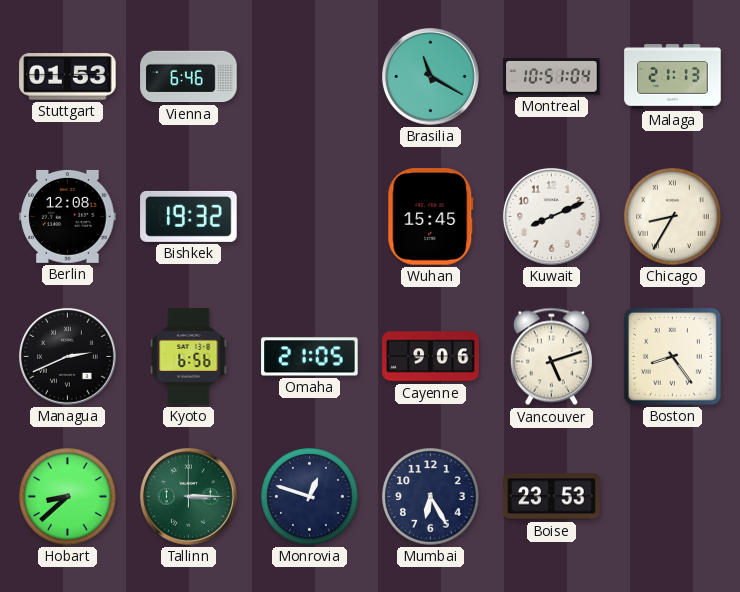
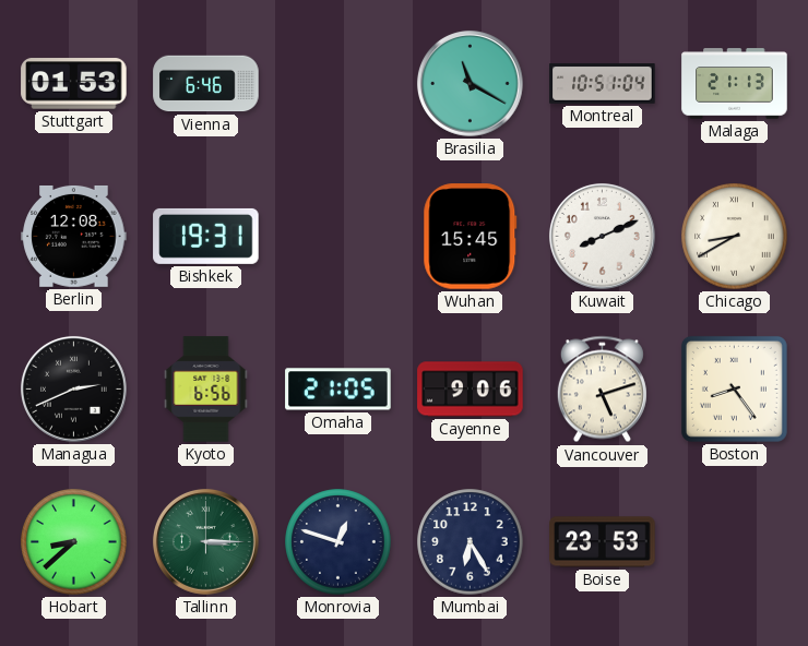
Bishkek: 19:32 -> 19:31
Chicago: 8:35 -> 8:40
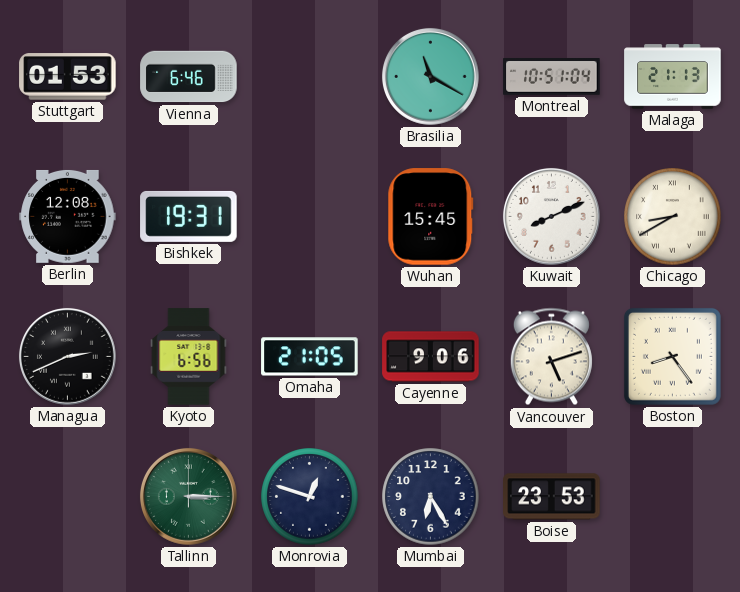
Hobart: 8:38 -> none
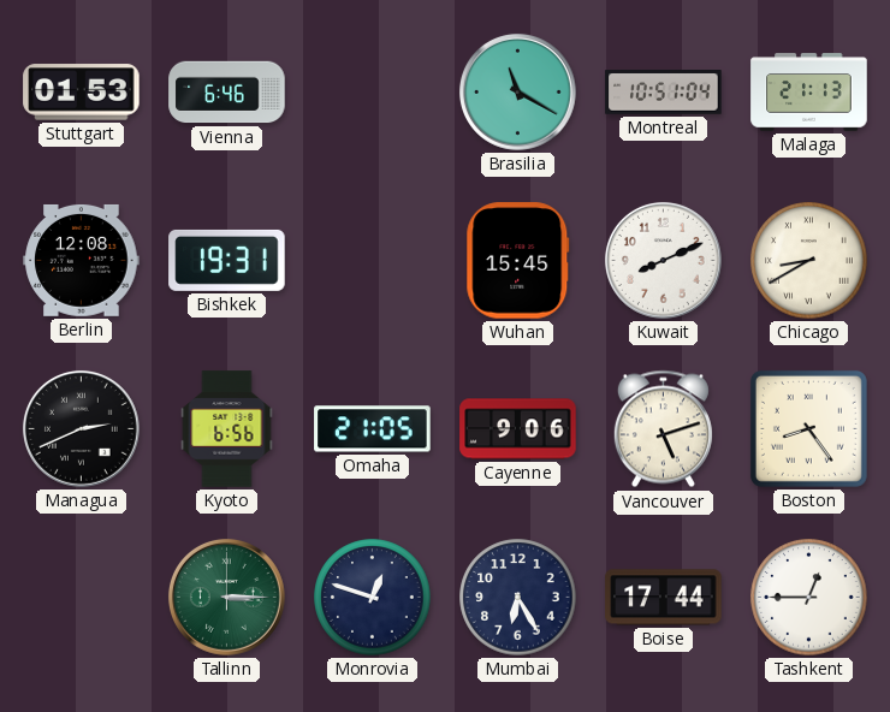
Boise: 23:53 -> 17:44
Tashkent: none -> 12:45
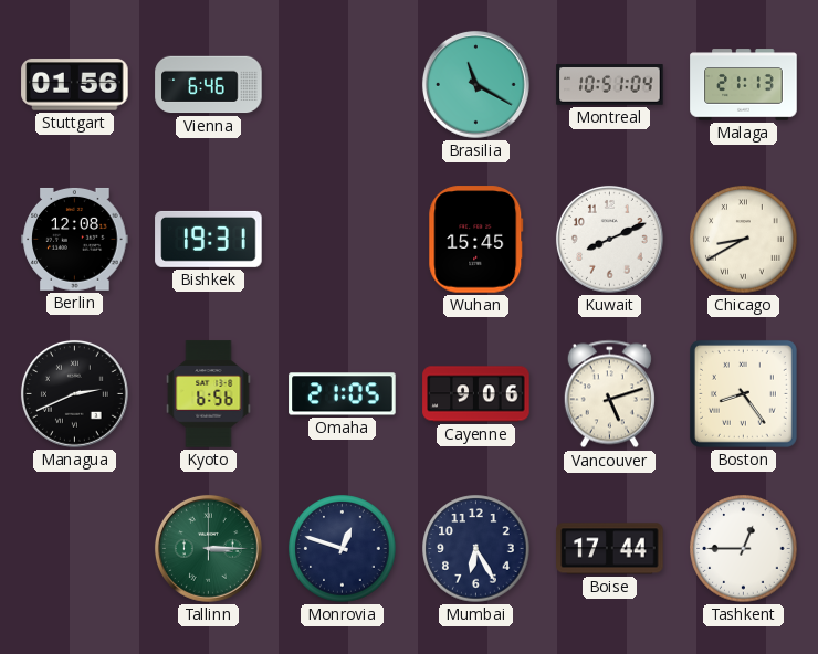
Stuttgart: 01:53 -> 01:56
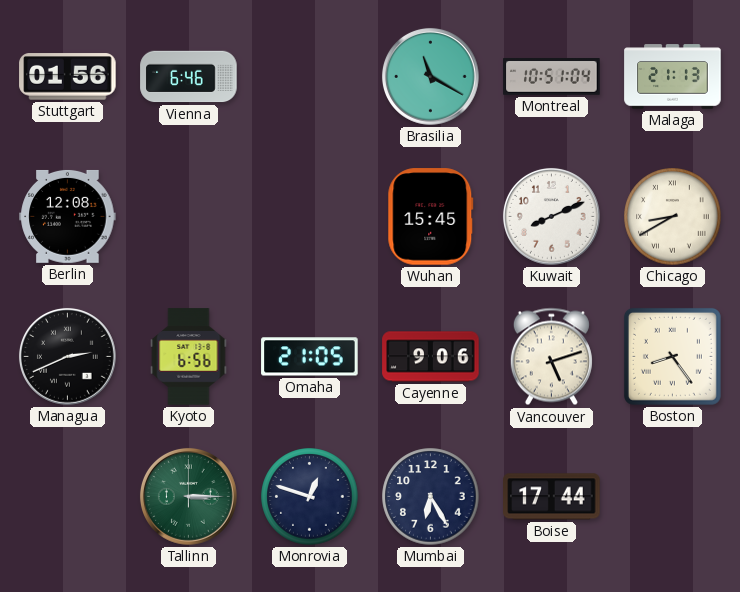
Bishkek: 19:31 -> none
Tashkent: 12:45 -> none
